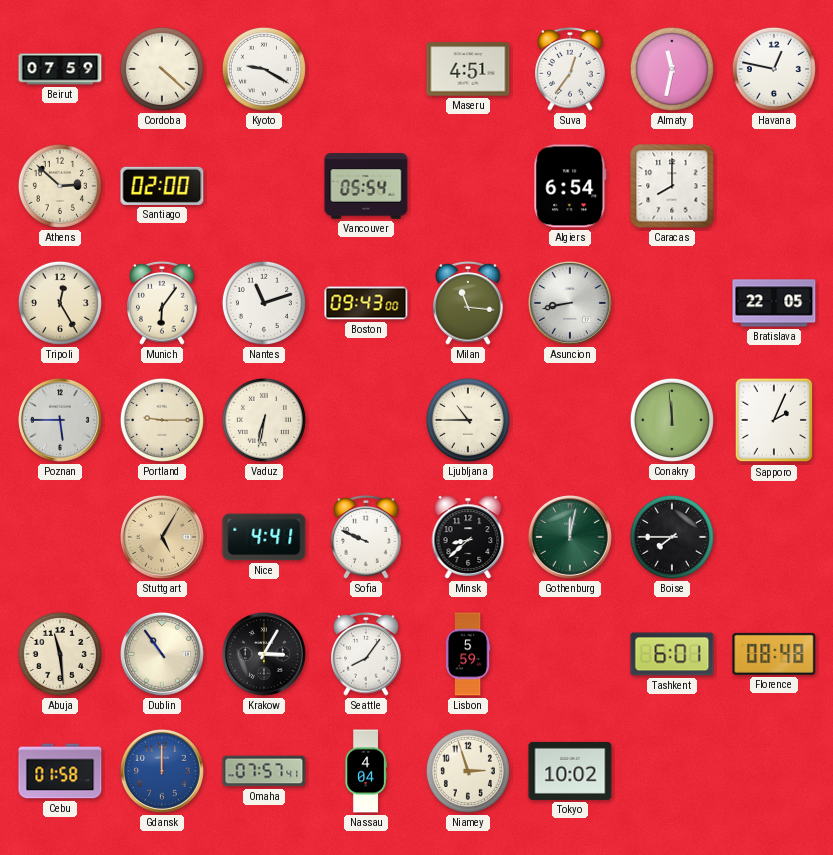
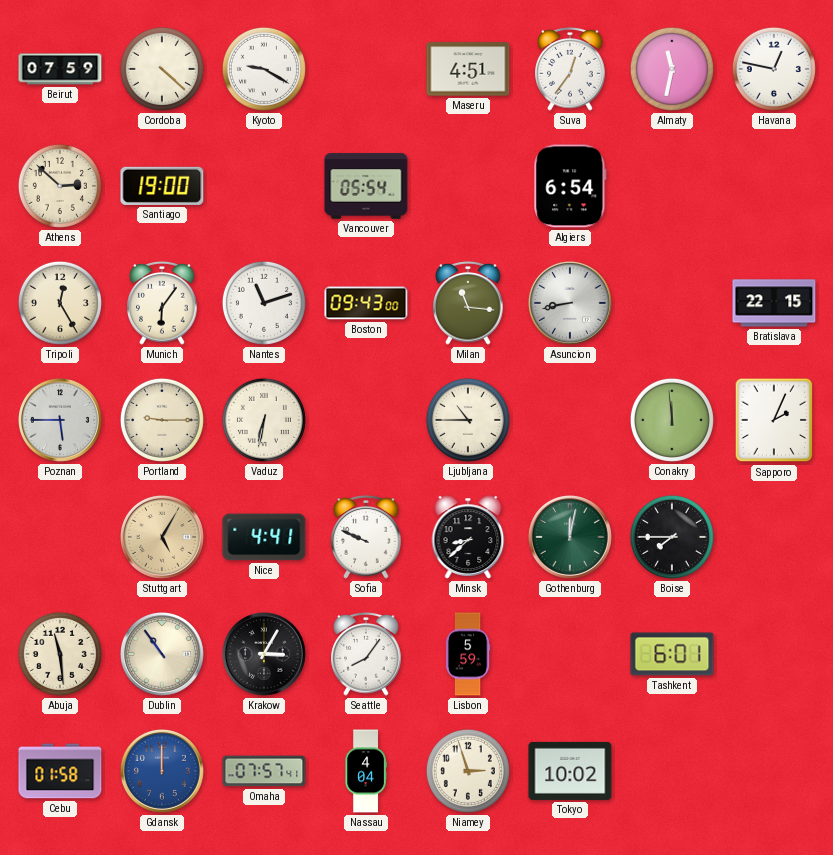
Santiago: 02:00 -> 19:00
Caracas: 8:00 -> none
Bratislava: 22:05 -> 22:15
Florence: 08:48 -> none
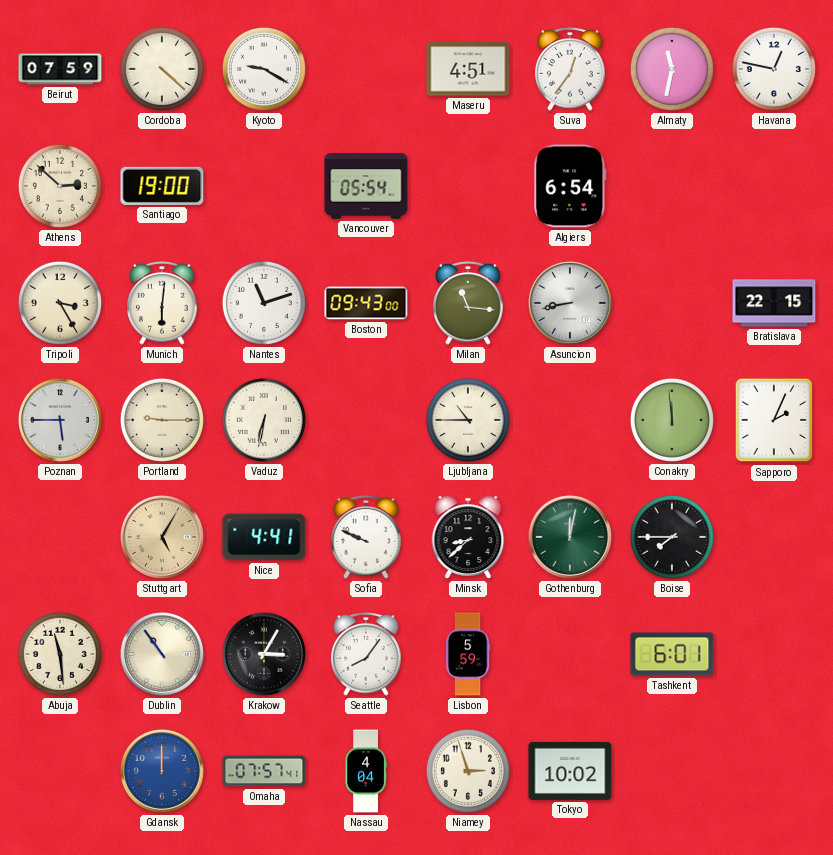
Tripoli: 12:25 -> 3:25
Munich: 6:06 -> 6:01
Cebu: 01:58 -> none
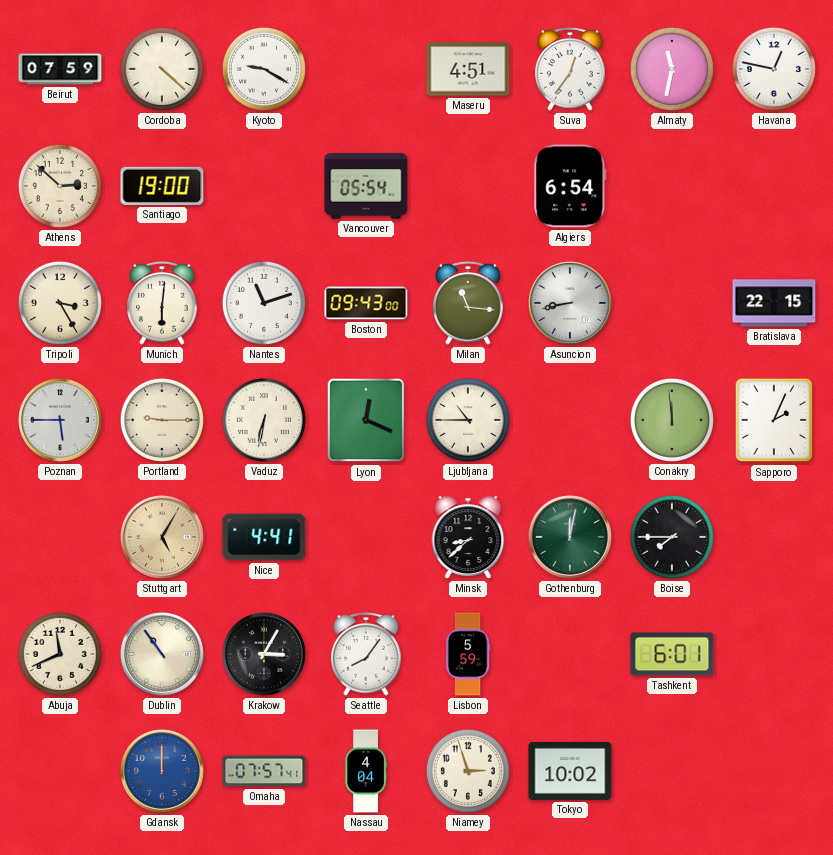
Lyon: none -> 12:19
Sofia: 9:49 -> none
Abuja: 11:29 -> 11:41
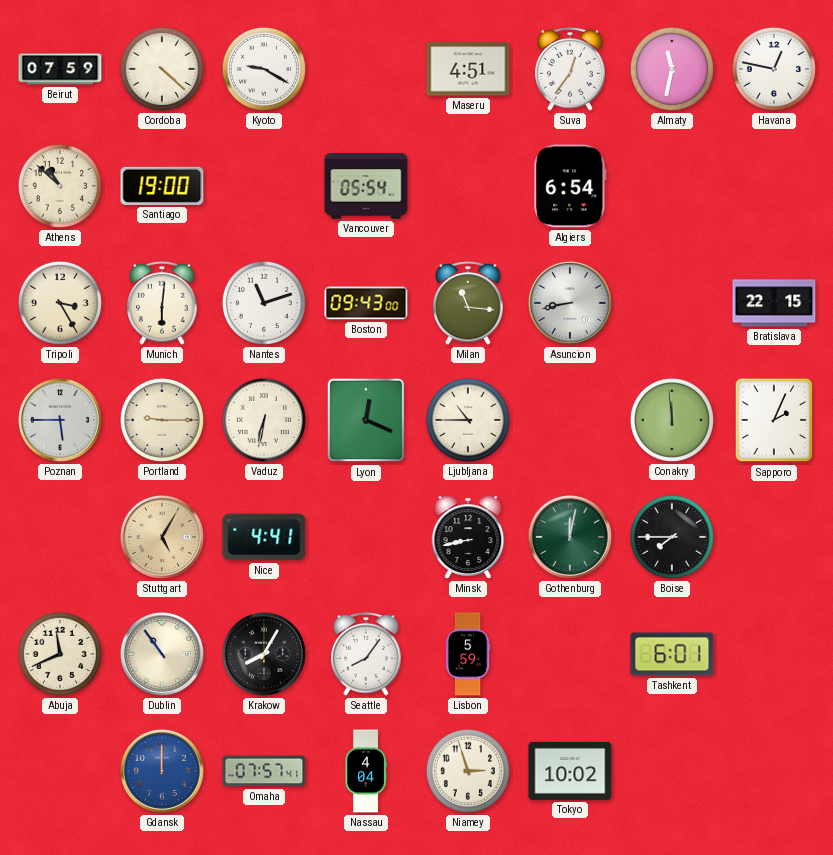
Athens: 2:52 -> 10:52
Minsk: 8:38 -> 8:43
Krakow: 3:05 -> 8:05
